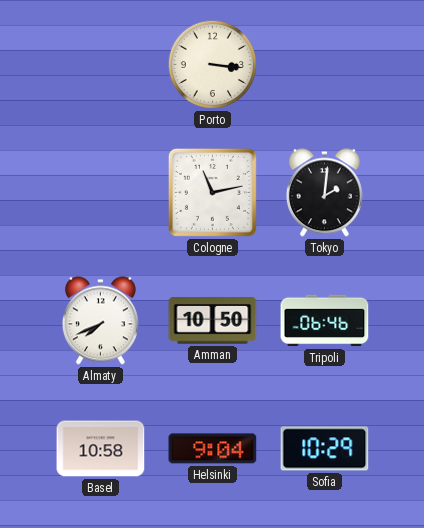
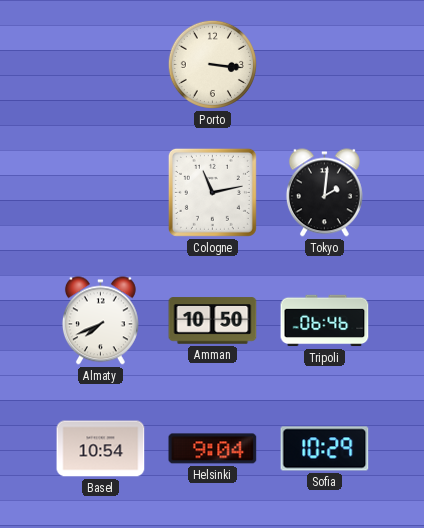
Basel: 10:58 -> 10:54
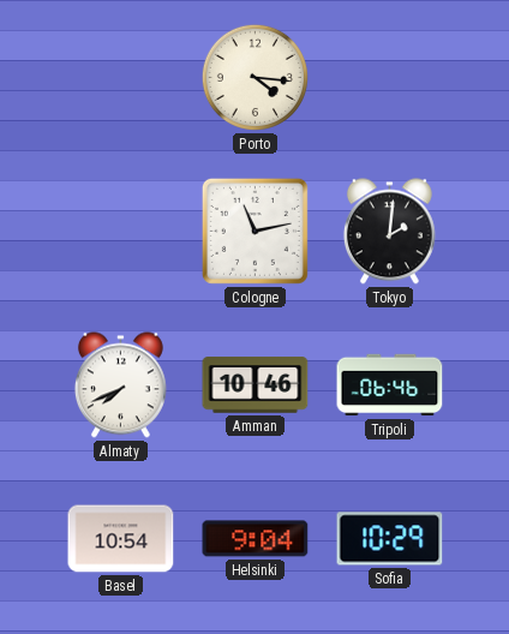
Porto: 3:16 -> 4:16
Amman: 10:50 -> 10:46
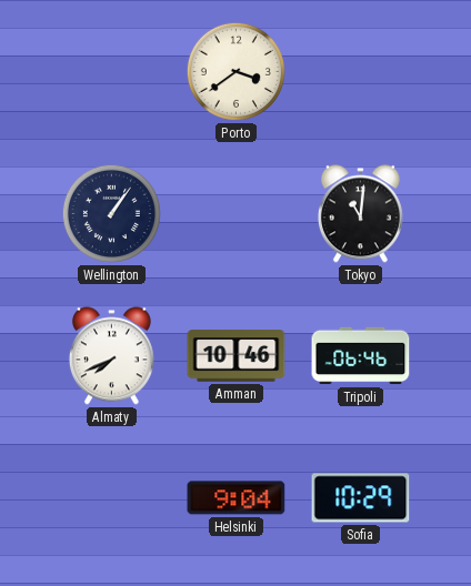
Porto: 4:16 -> 3:39
Wellington: none -> 1:06
Cologne: 11:13 -> none
Tokyo: 2:01 -> 11:01
Basel: 10:54 -> none
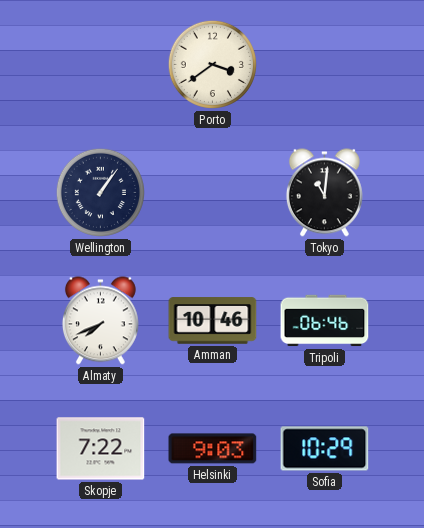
Skopje: none -> 7:22
Helsinki: 9:04 -> 9:03
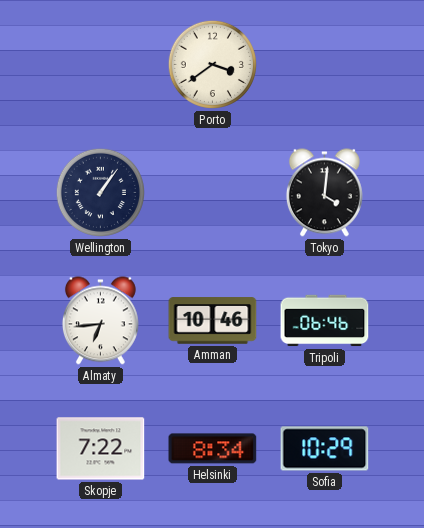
Tokyo: 11:01 -> 4:01
Almaty: 7:41 -> 6:44
Helsinki: 9:03 -> 8:34
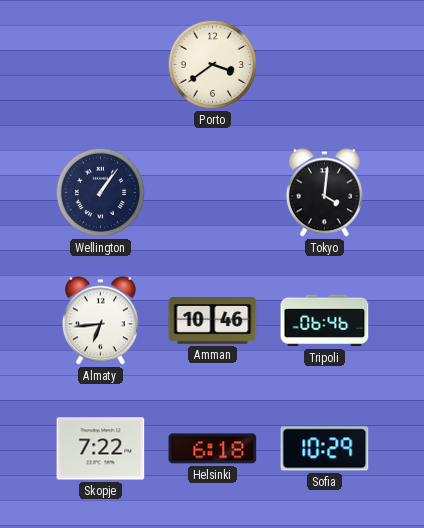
Helsinki: 8:34 -> 6:18
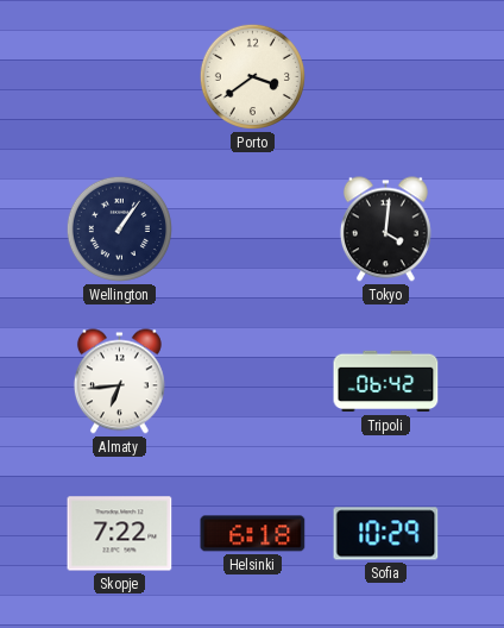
Amman: 10:46 -> none
Tripoli: 06:46 -> 06:42
